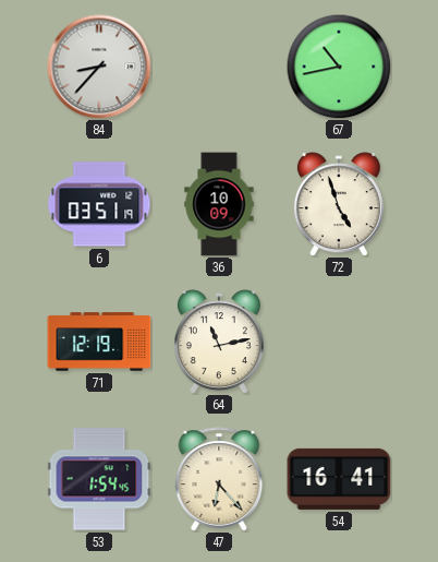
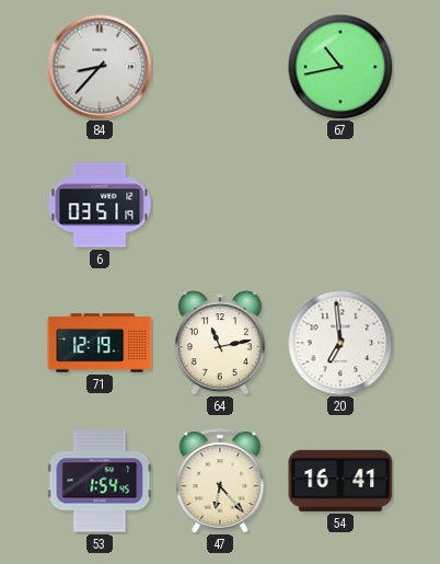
36: 10:09 -> none
72: 4:57 -> none
20: none -> 6:59
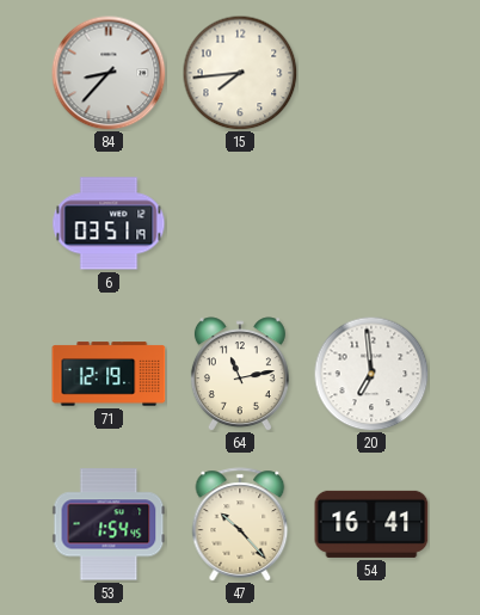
15: none -> 7:44
67: 10:43 -> none
47: 6:23 -> 10:23
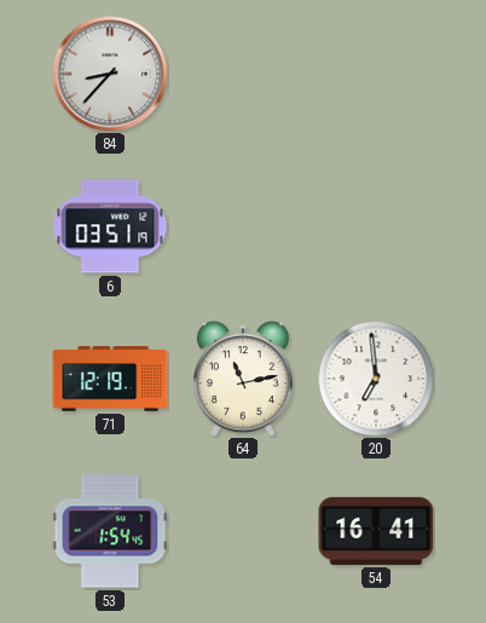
15: 7:44 -> none
47: 10:23 -> none
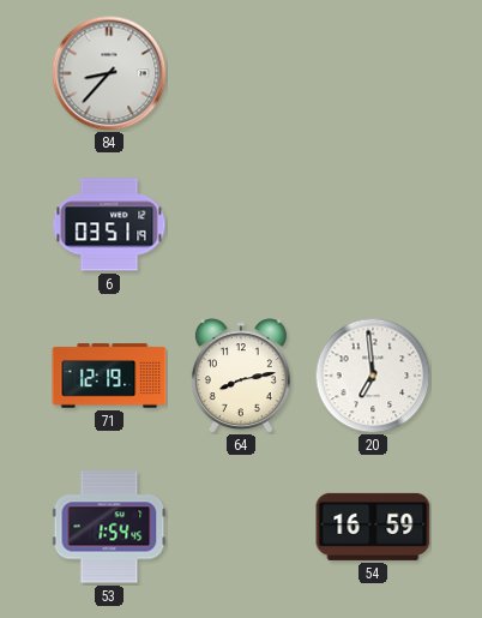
64: 11:13 -> 8:13
54: 16:41 -> 16:59
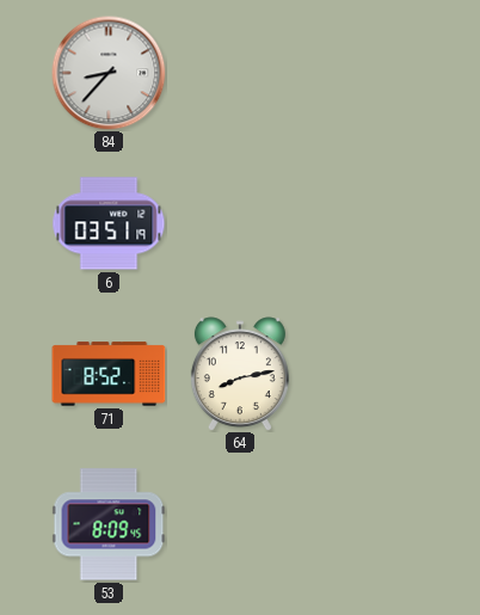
71: 12:19 -> 8:52
20: 6:59 -> none
53: 1:54 -> 8:09
54: 16:59 -> none
